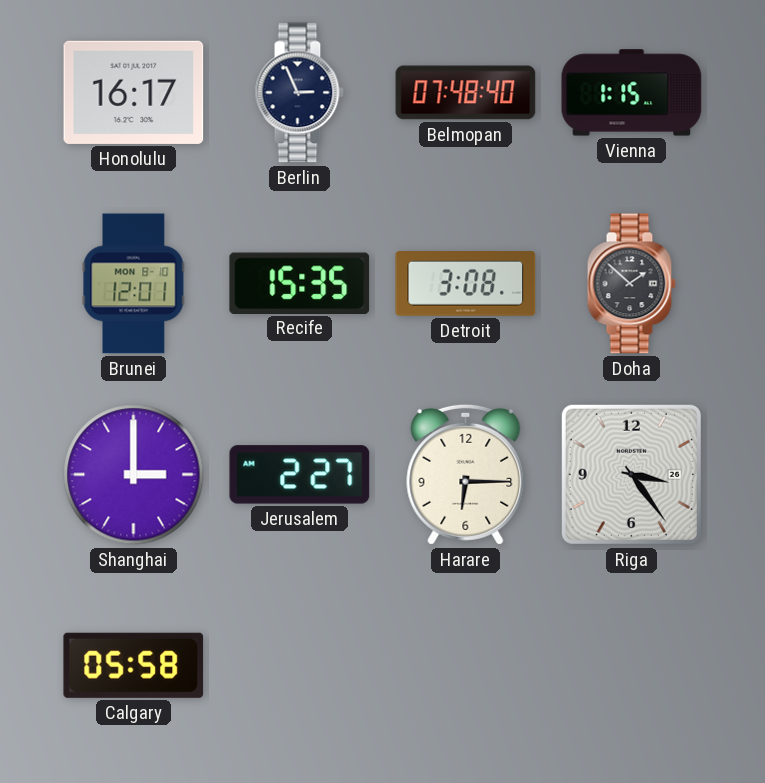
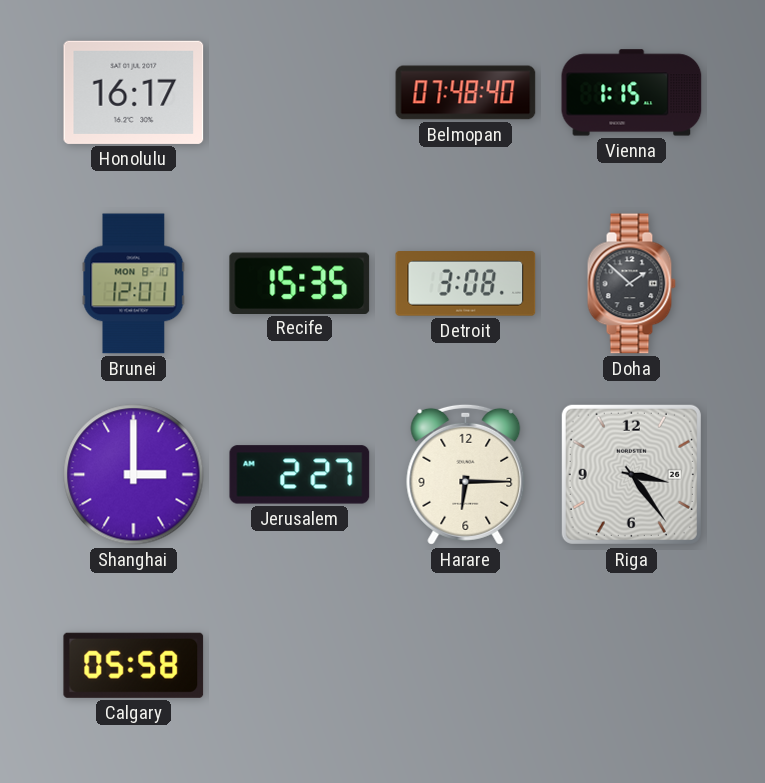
Berlin: 2:56 -> none
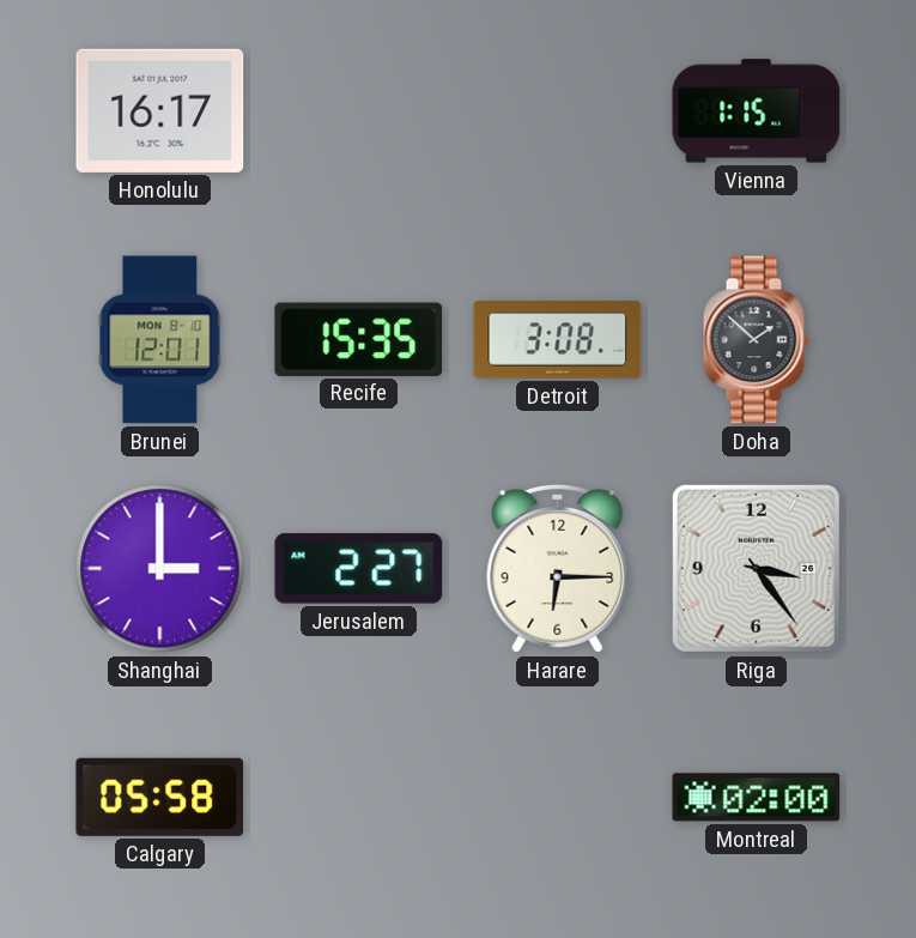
Belmopan: 07:48 -> none
Montreal: none -> 02:00
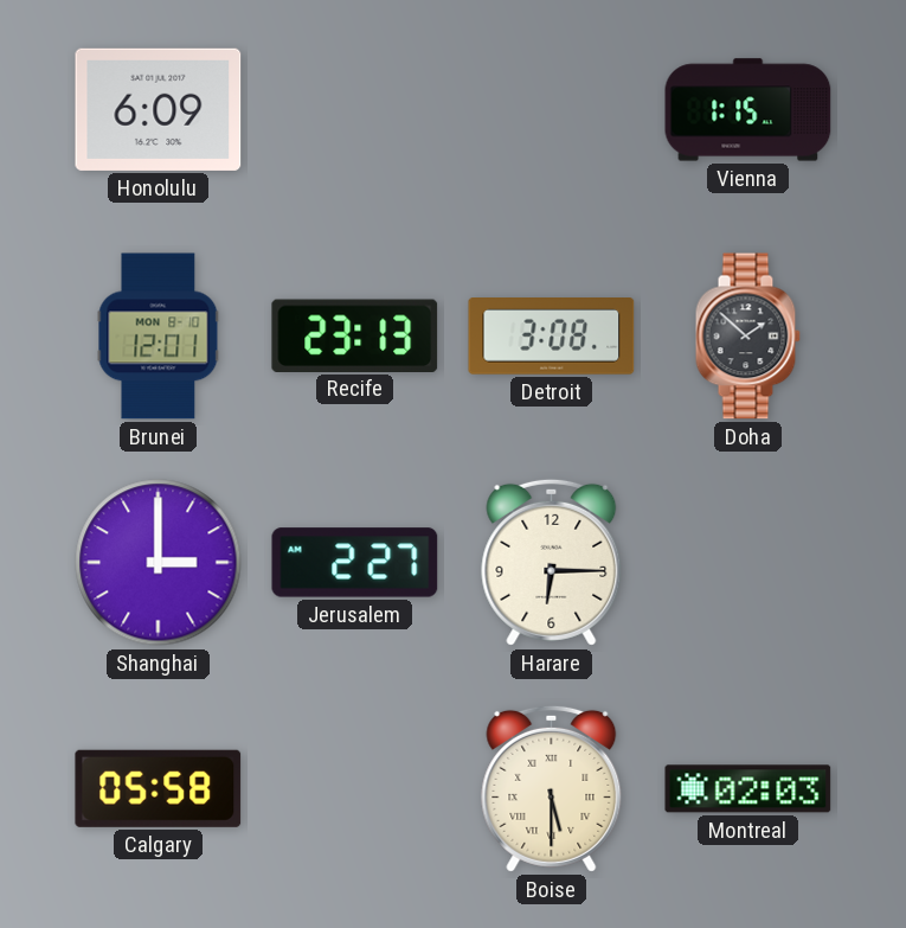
Honolulu: 16:17 -> 6:09
Recife: 15:35 -> 23:13
Riga: 3:24 -> none
Boise: none -> 5:30
Montreal: 02:00 -> 02:03
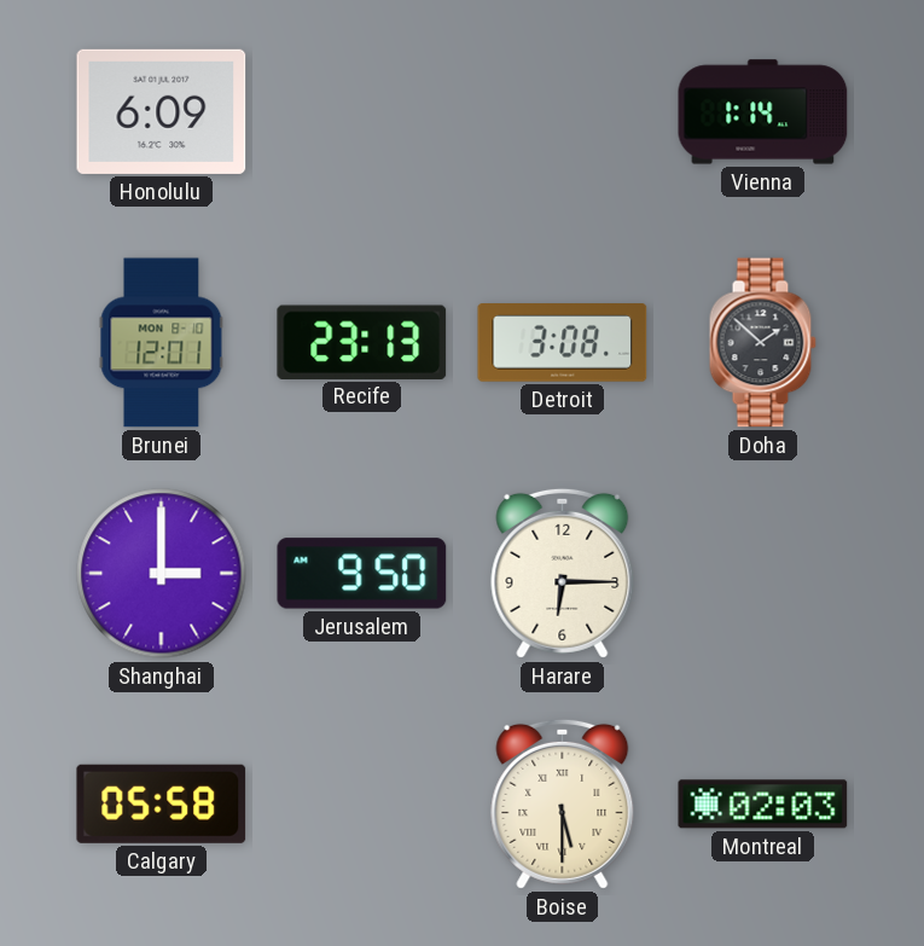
Vienna: 1:15 -> 1:14
Jerusalem: 2:27 -> 9:50
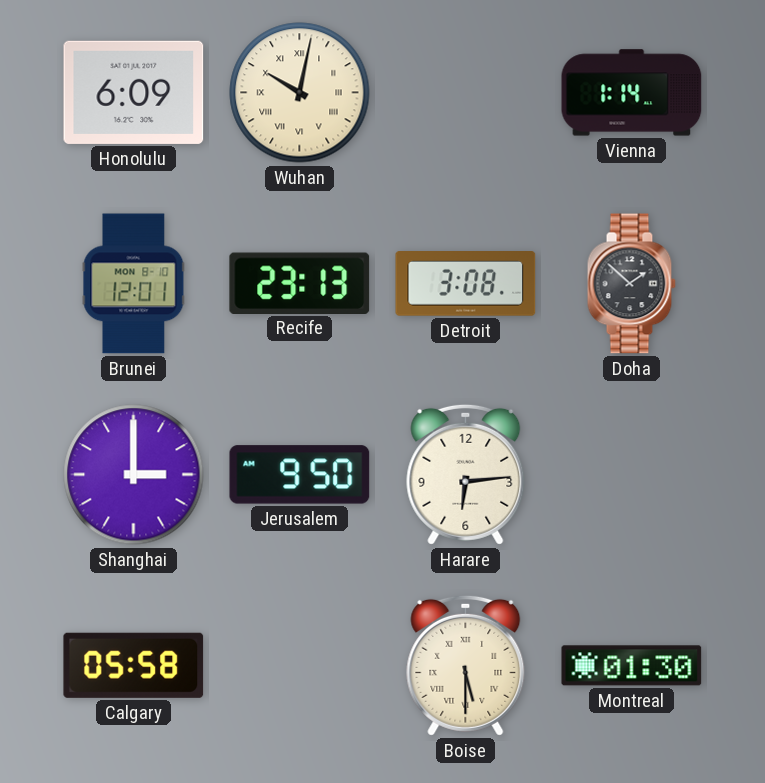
Wuhan: none -> 10:02
Harare: 6:15 -> 6:14
Montreal: 02:03 -> 01:30
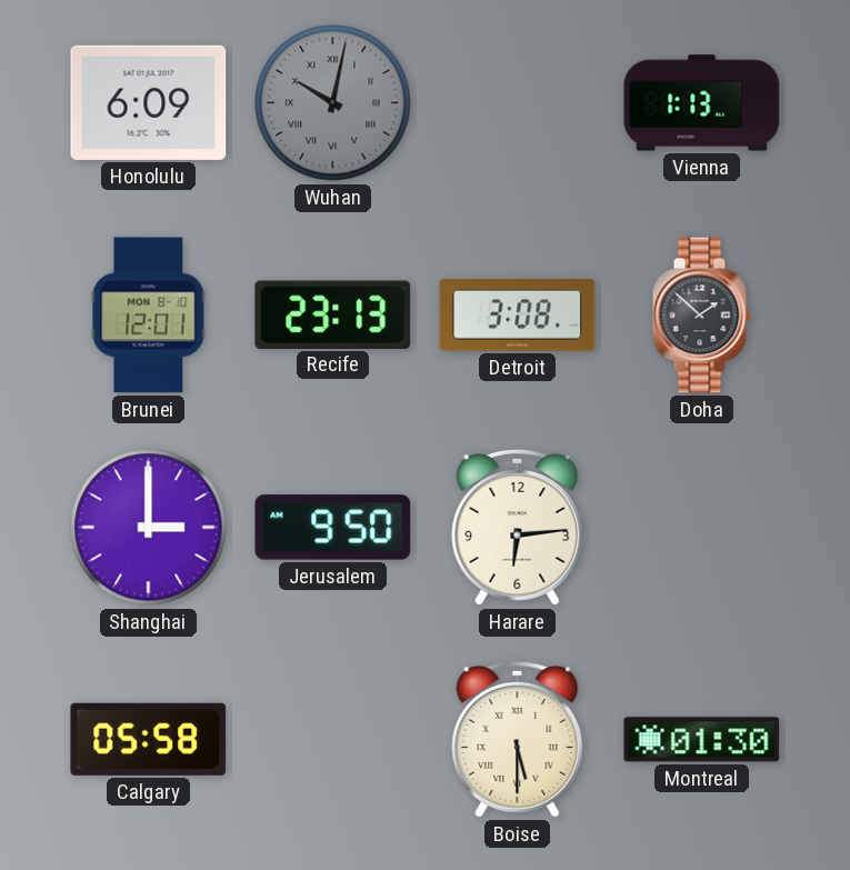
Wuhan dial: cream -> grey
Vienna: 1:14 -> 1:13
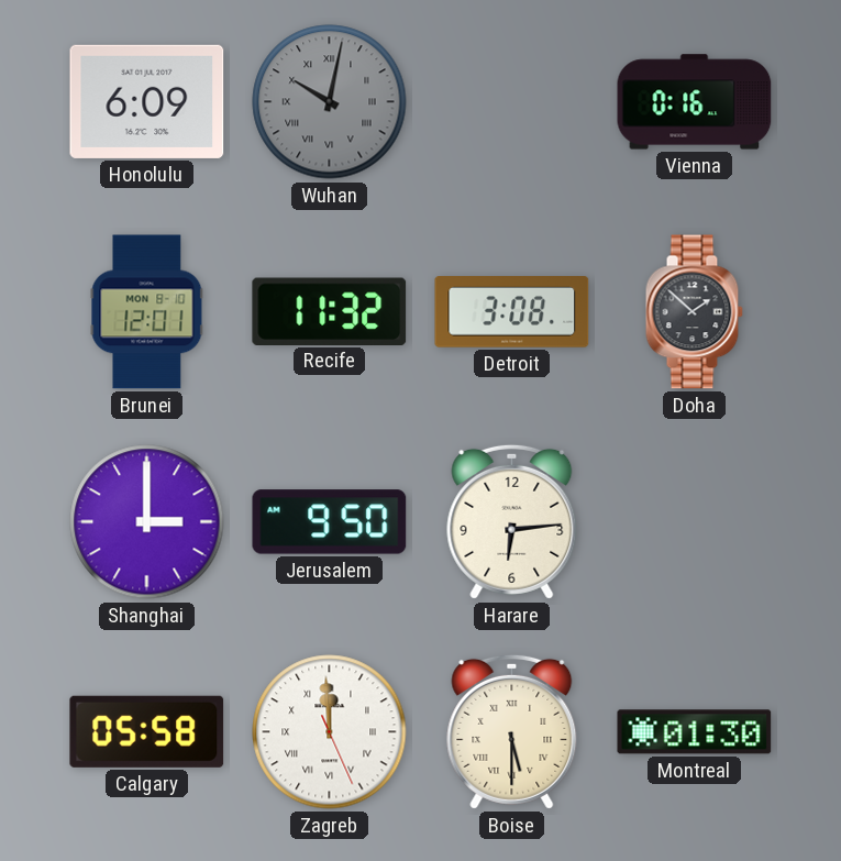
Vienna: 1:13 -> 0:16
Recife: 23:13 -> 11:32
Zagreb: none -> 11:59
